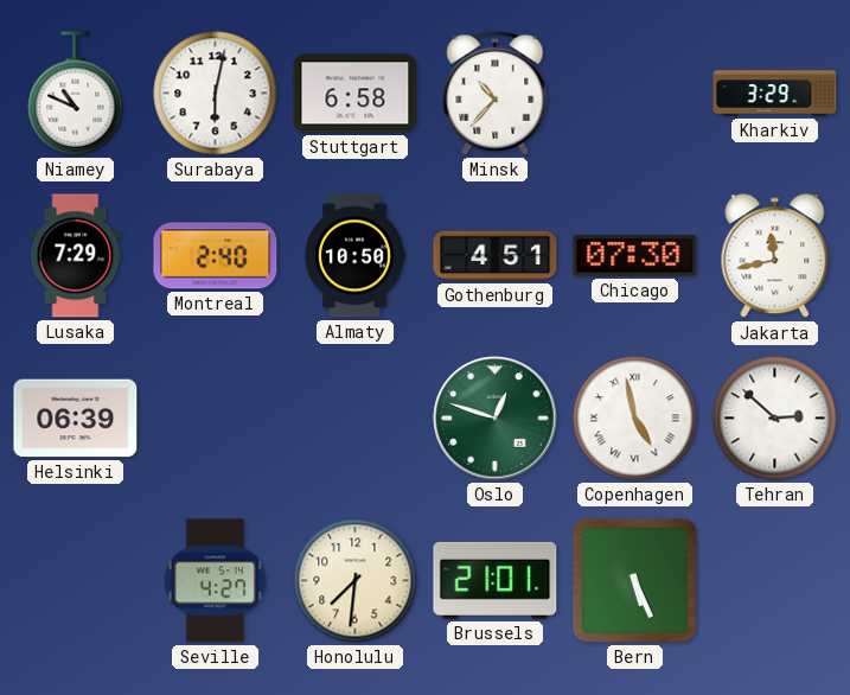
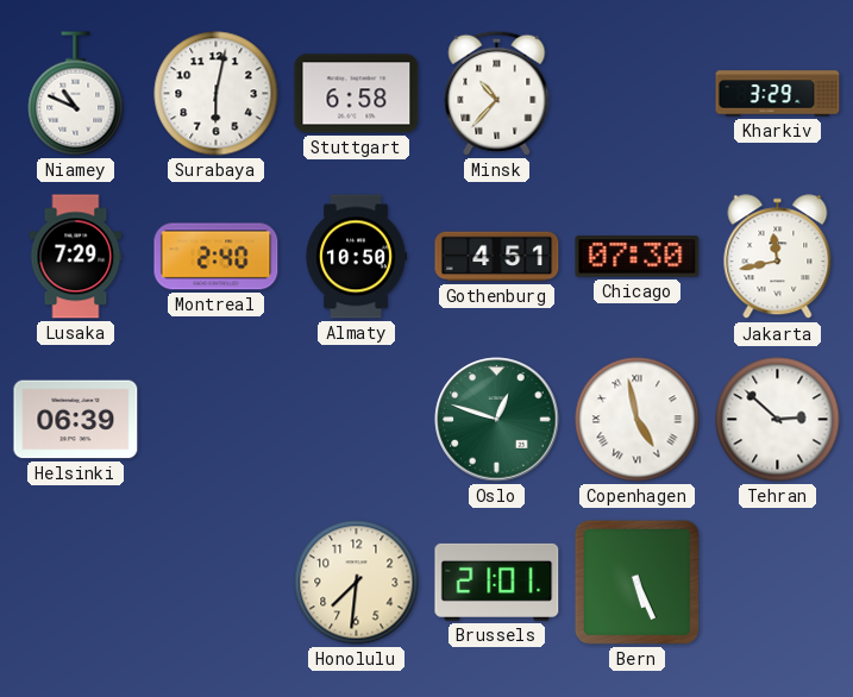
Seville: 4:27 -> none
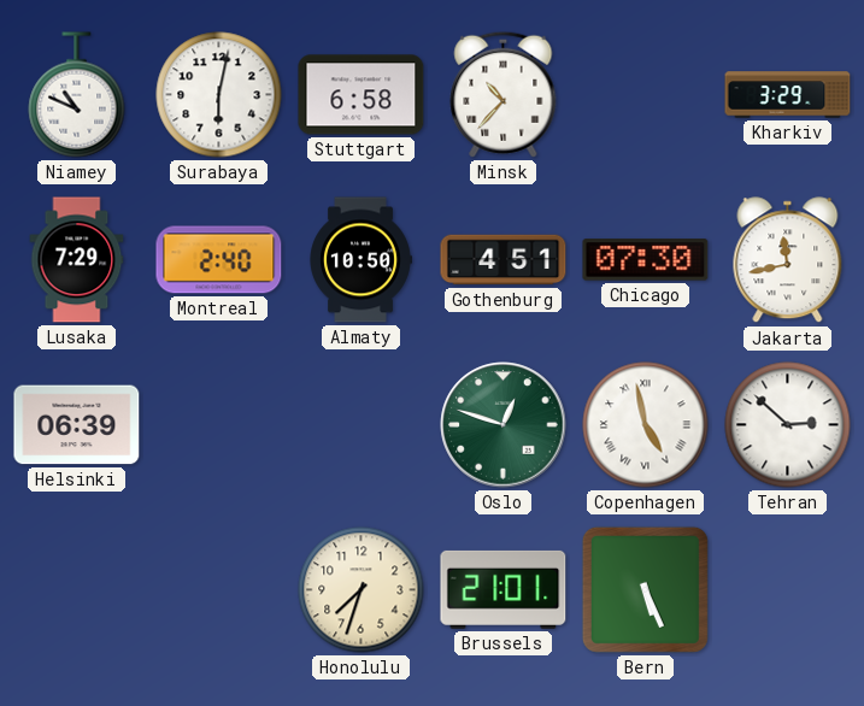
Honolulu: 7:31 -> 7:33
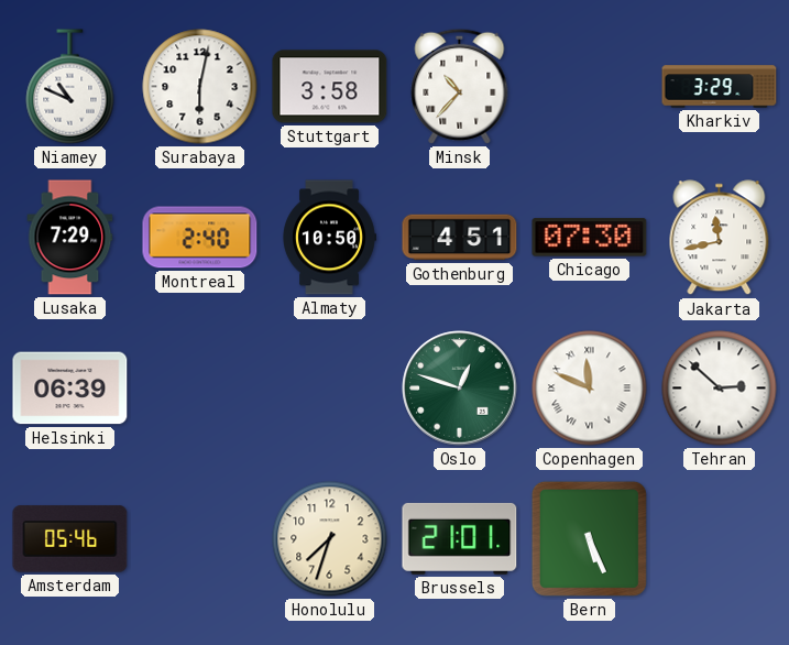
Stuttgart: 6:58 -> 3:58
Copenhagen: 4:58 -> 11:49
Amsterdam: none -> 05:46
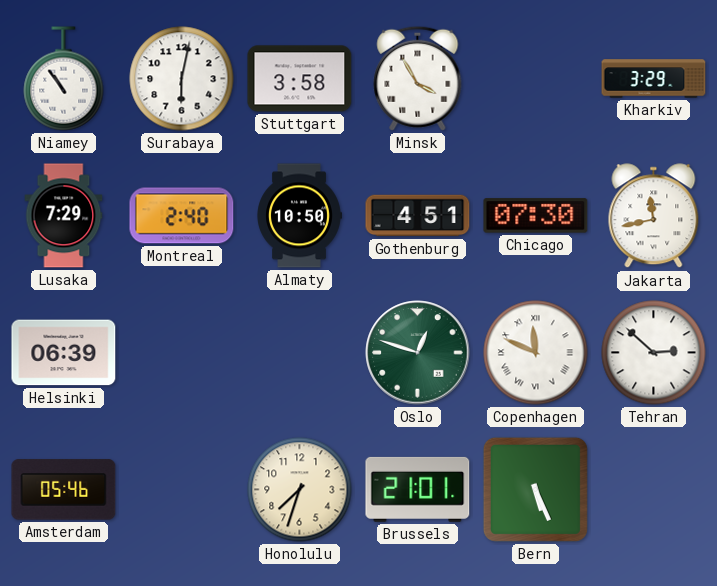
Niamey: 10:49 -> 10:54
Minsk: 10:37 -> 3:55
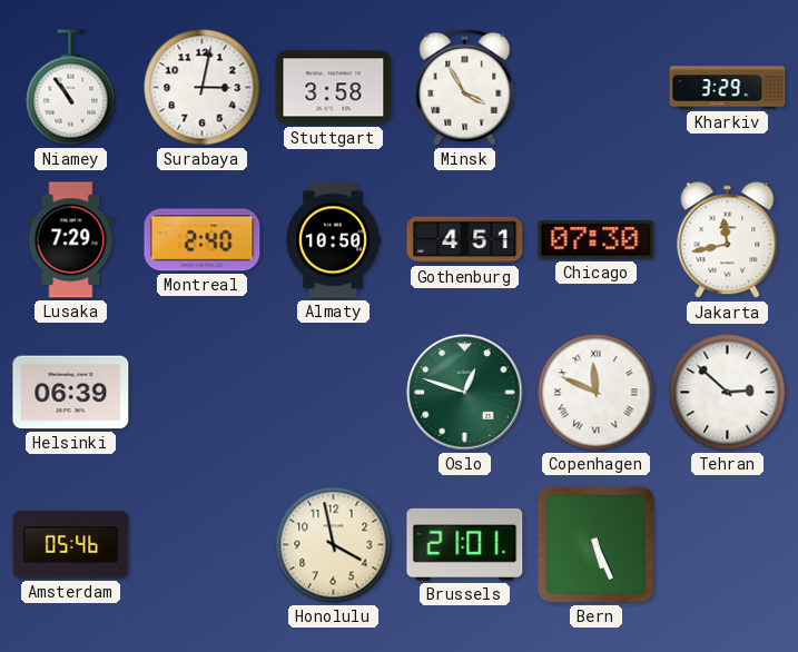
Surabaya: 6:02 -> 3:02
Honolulu: 7:33 -> 3:58
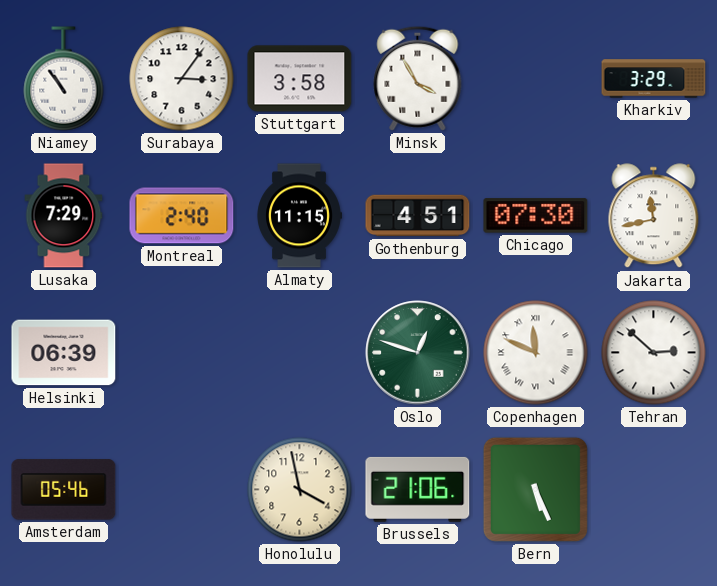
Surabaya: 3:02 -> 3:06
Almaty: 10:50 -> 11:15
Brussels: 21:01 -> 21:06
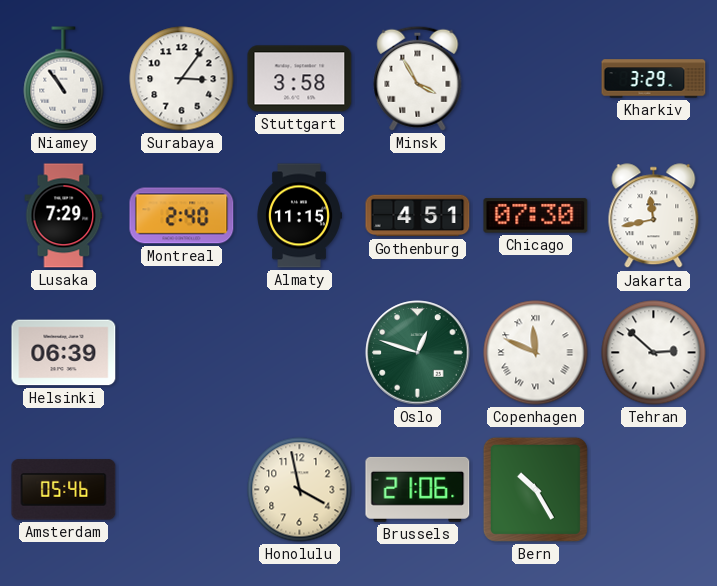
Bern: 5:26 -> 10:25
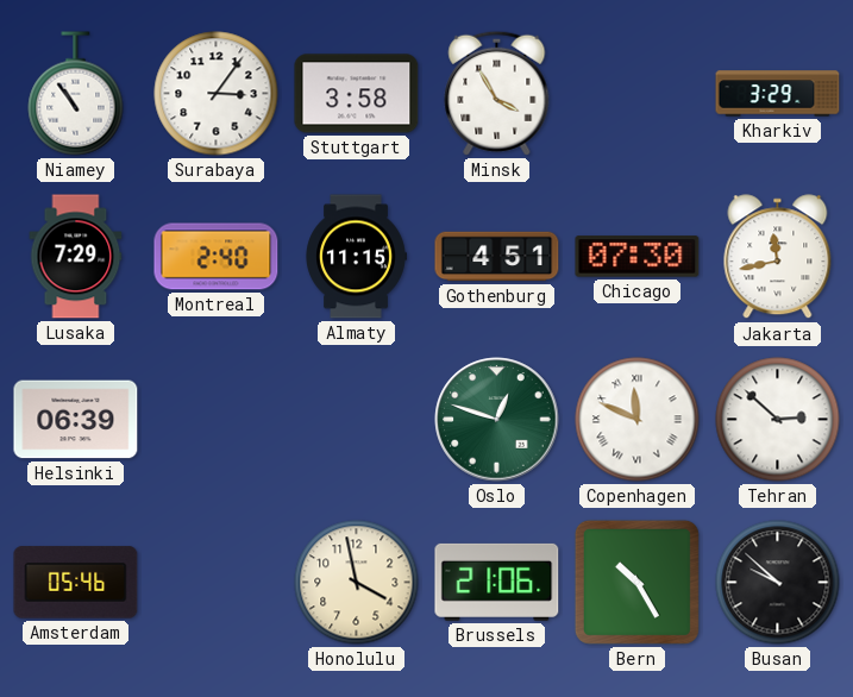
Busan: none -> 9:52
